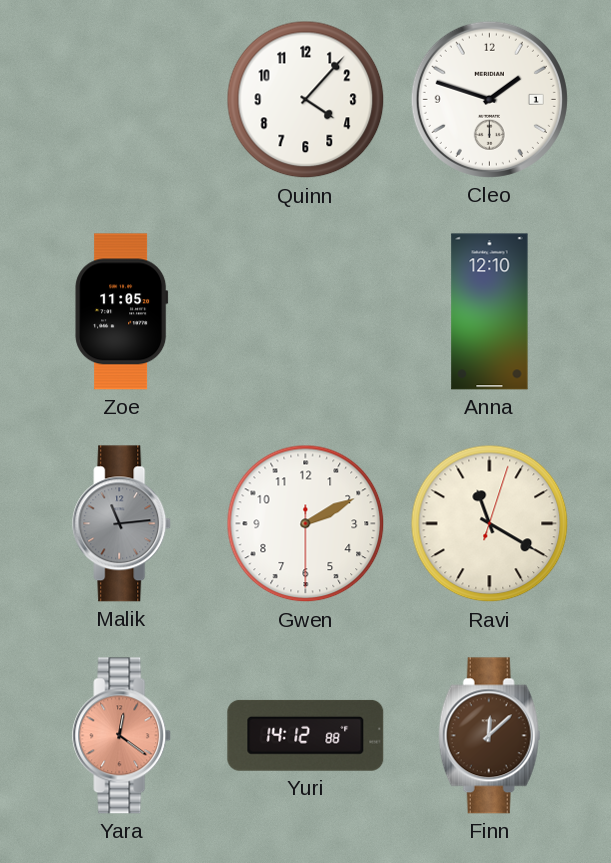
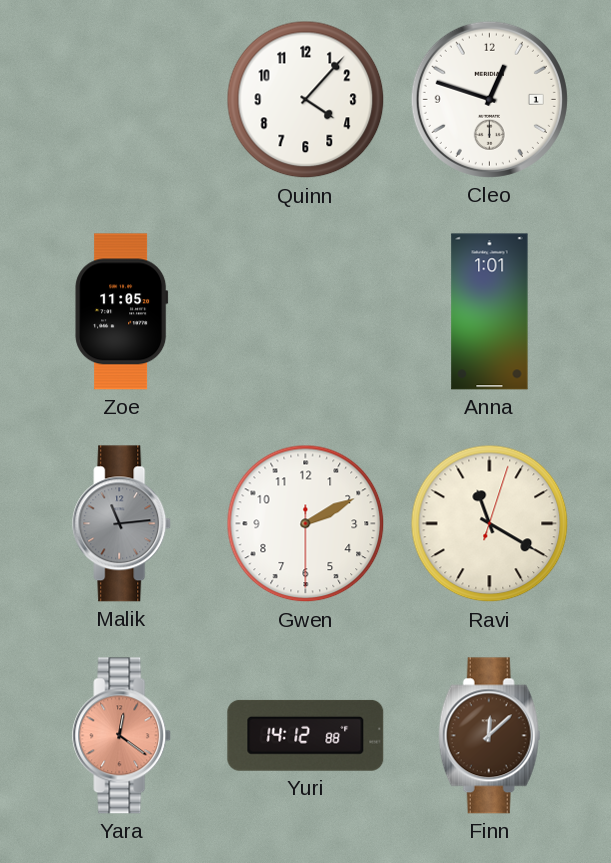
Cleo: 1:48 -> 12:48
Anna: 12:10 -> 1:01
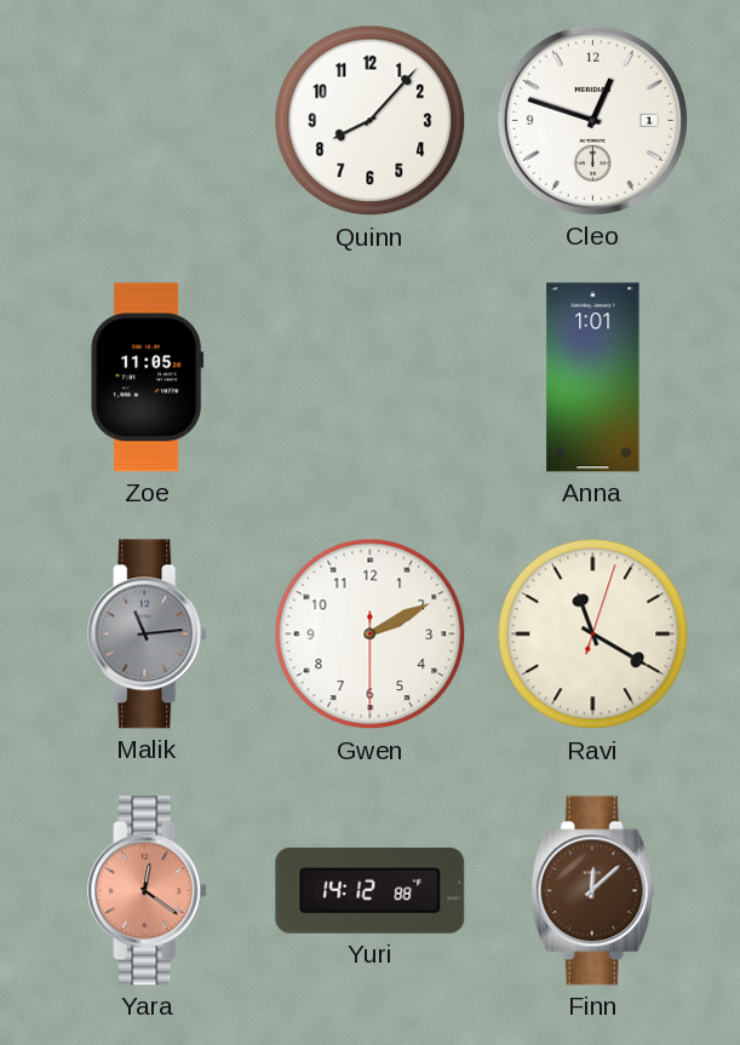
Quinn: 4:07 -> 8:07
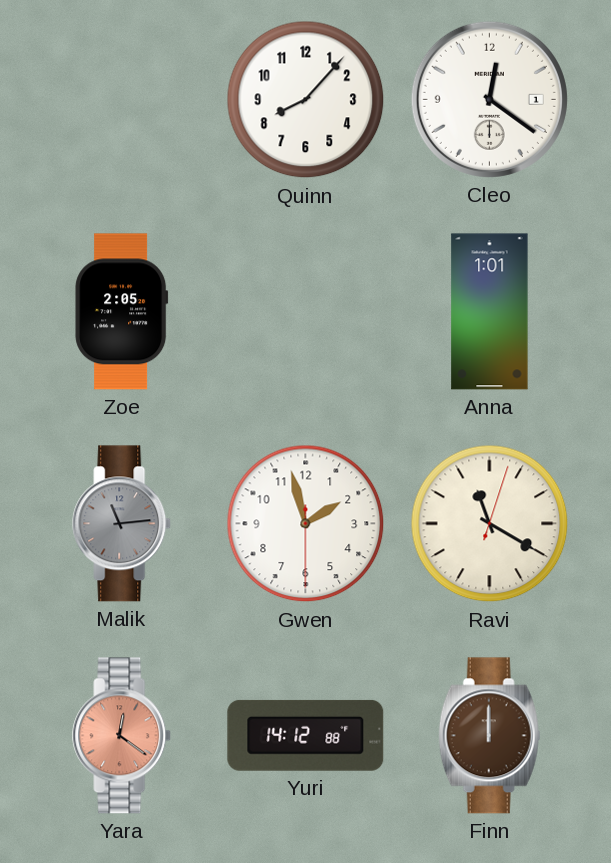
Cleo: 12:48 -> 12:21
Zoe: 11:05 -> 2:05
Gwen: 2:10 -> 1:57
Finn: 12:08 -> 12:00
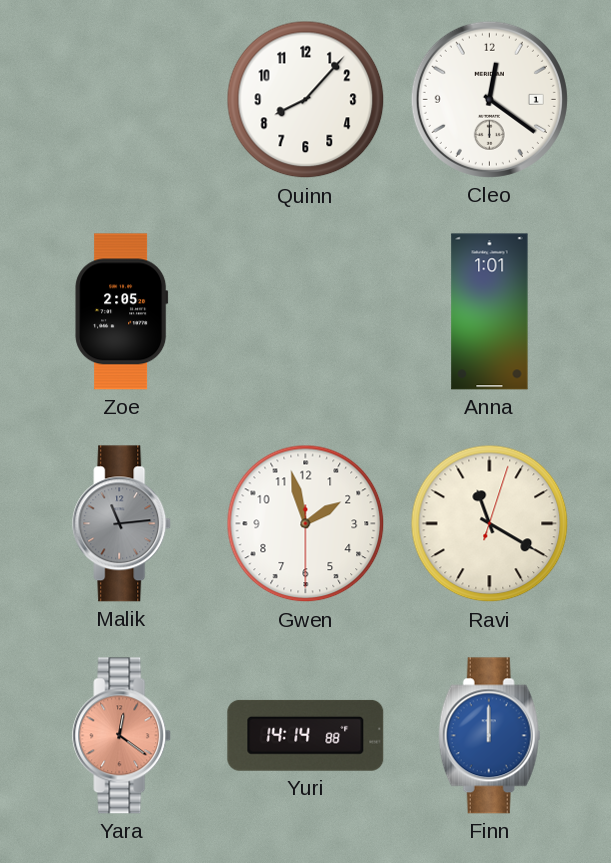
Yuri: 14:12 -> 14:14
Finn dial: brown -> blue
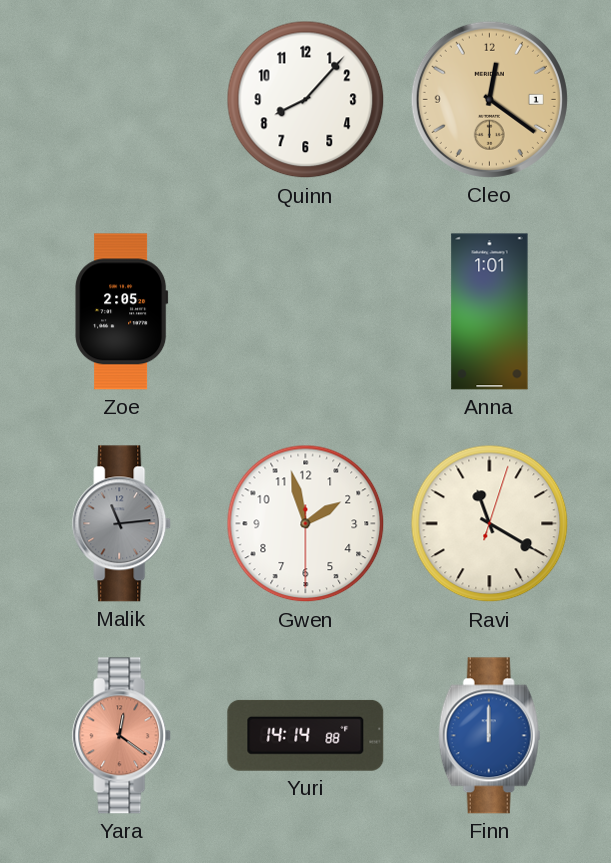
Cleo dial: white -> champagne
